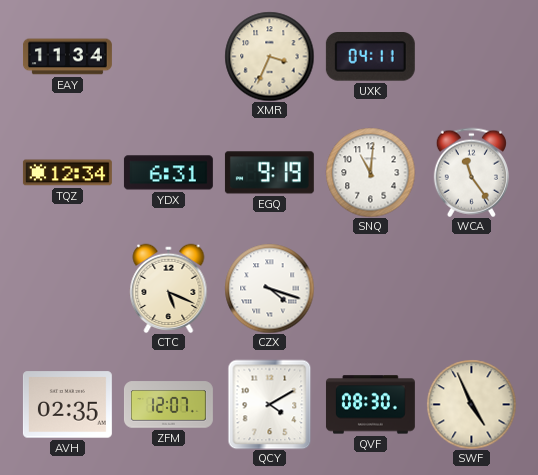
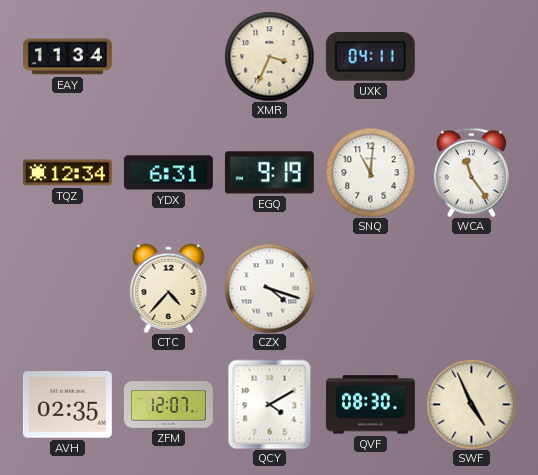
CTC: 5:19 -> 4:37
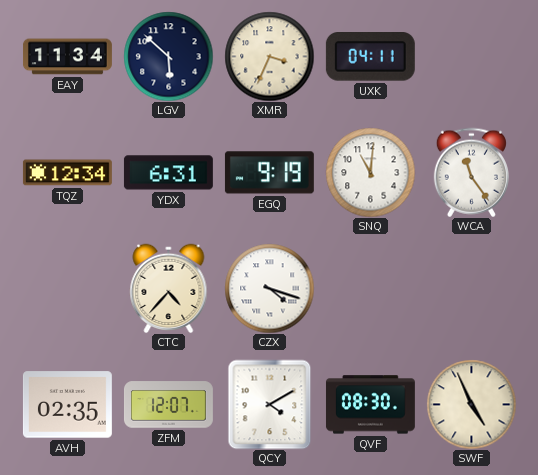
LGV: none -> 5:52
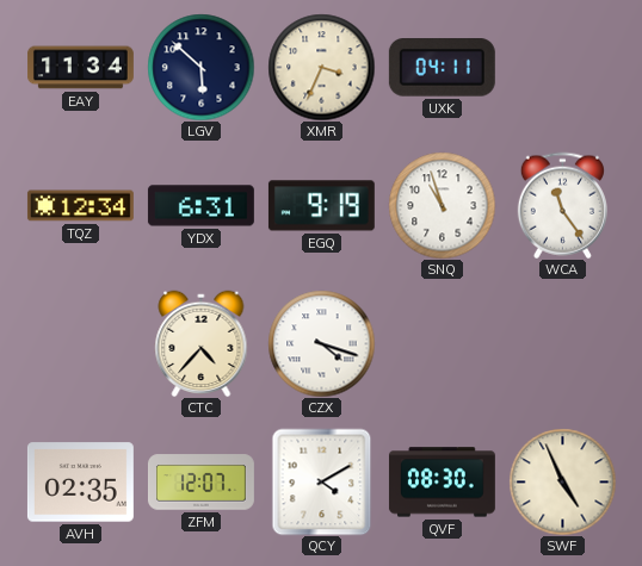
SNQ: 11:01 -> 10:57
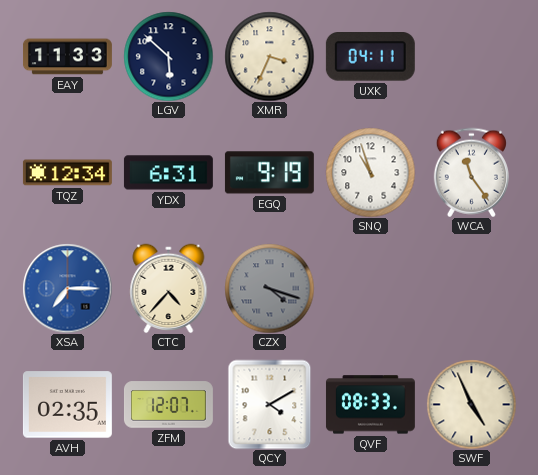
EAY: 11:34 -> 11:33
XSA: none -> 7:15
CZX dial: white -> grey
QVF: 08:30 -> 08:33
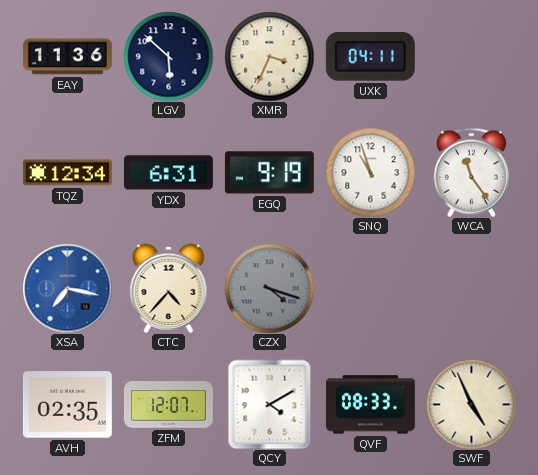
EAY: 11:33 -> 11:36
XSA: 7:15 -> 7:17
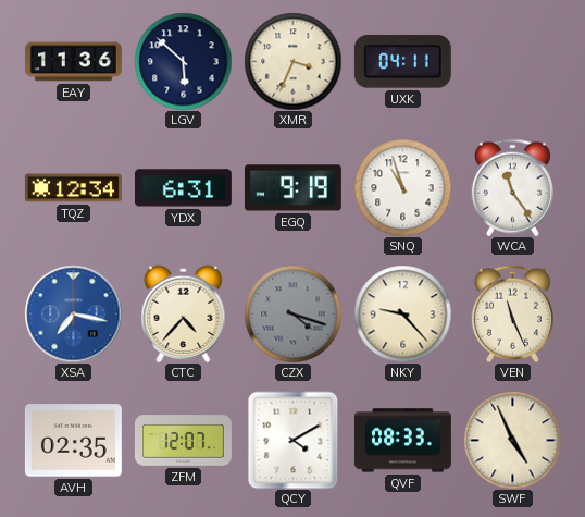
NKY: none -> 9:23
VEN: none -> 11:26
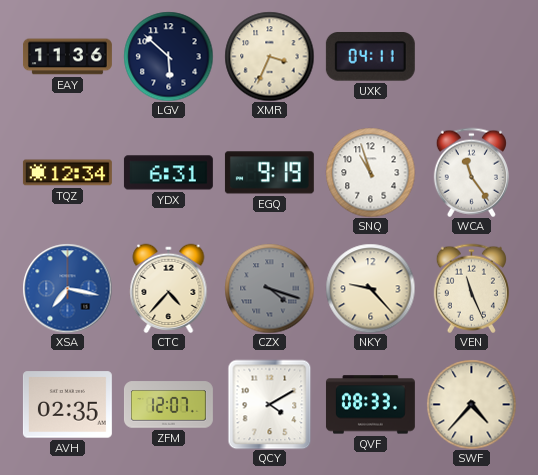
SWF: 4:56 -> 4:37
